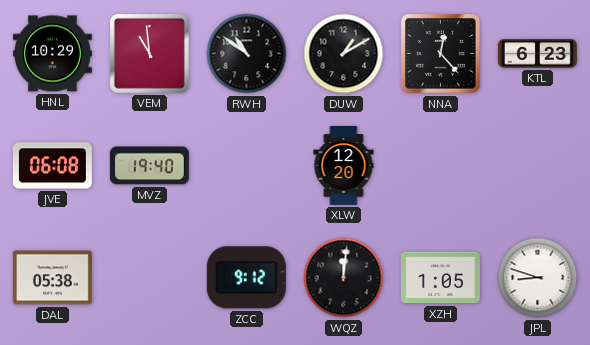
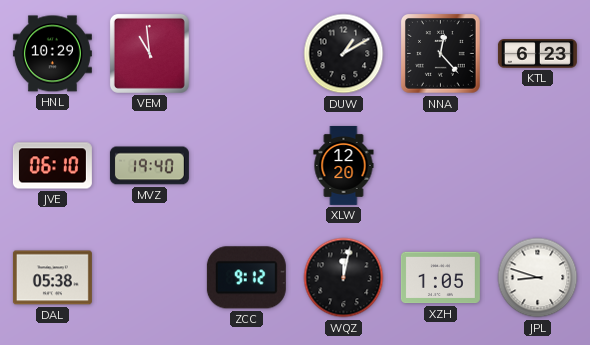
RWH: 10:51 -> none
JVE: 06:08 -> 06:10
WQZ: 12:01 -> 12:02
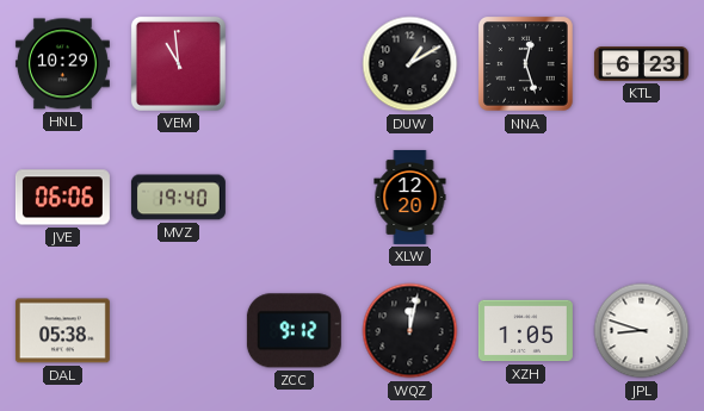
NNA: 12:23 -> 12:27
JVE: 06:10 -> 06:06
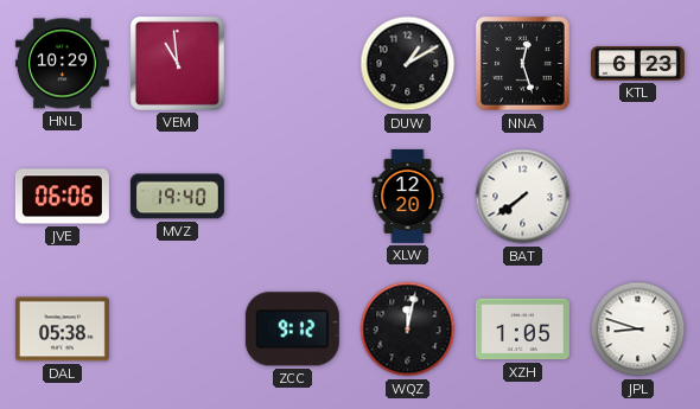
BAT: none -> 7:39
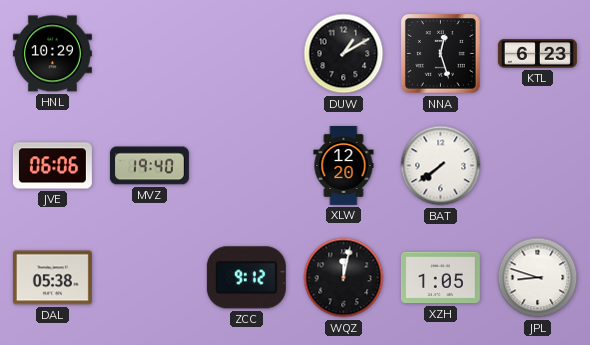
VEM: 10:59 -> none
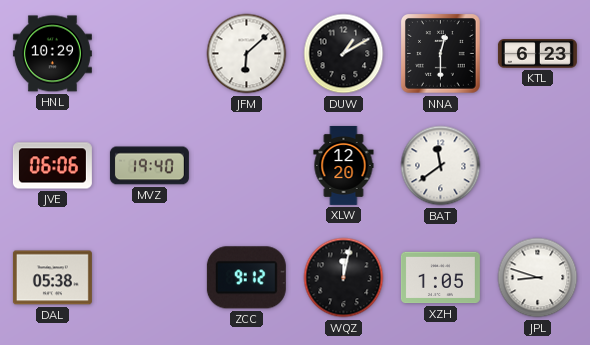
JFM: none -> 6:08
NNA: 12:27 -> 12:30
BAT: 7:39 -> 11:39
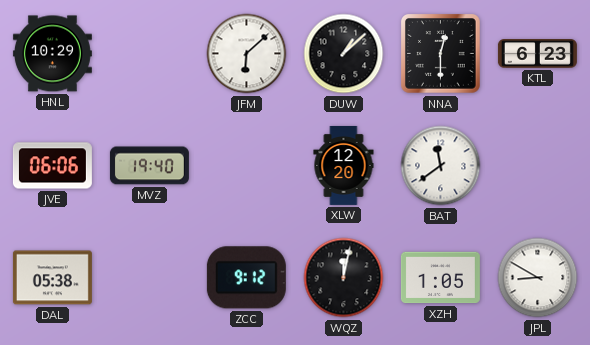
DUW: 1:10 -> 1:08
JPL: 8:48 -> 8:50
